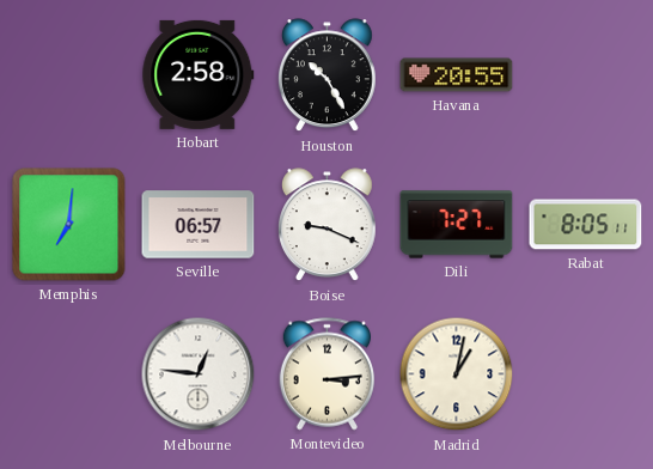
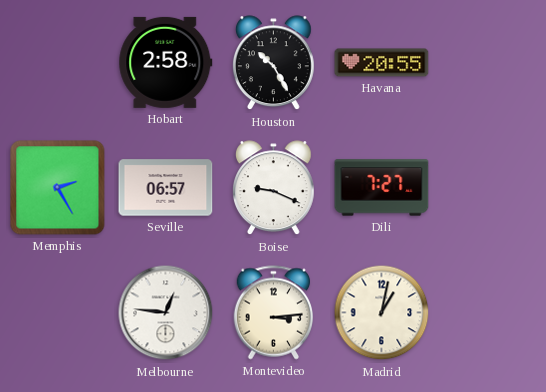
Memphis: 7:01 -> 2:25
Rabat: 8:05 -> none
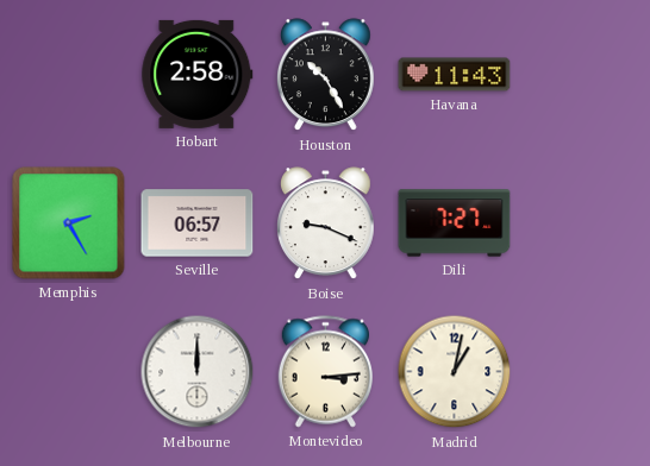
Havana: 20:55 -> 11:43
Melbourne: 12:46 -> 12:00
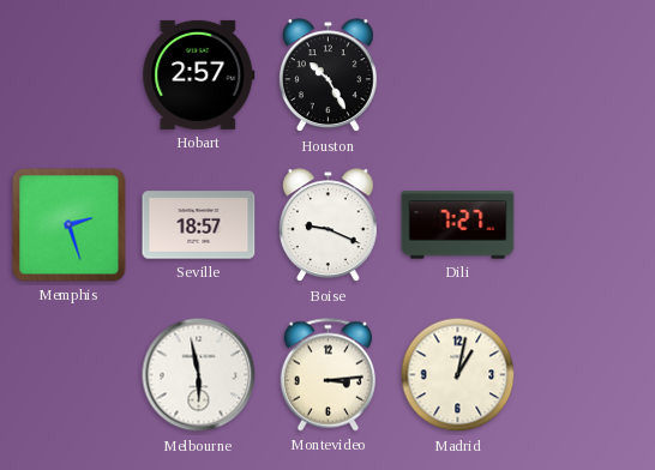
Hobart: 2:58 -> 2:57
Havana: 11:43 -> none
Memphis: 2:25 -> 2:27
Seville: 06:57 -> 18:57
Melbourne: 12:00 -> 5:58
